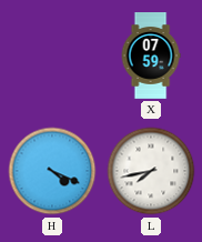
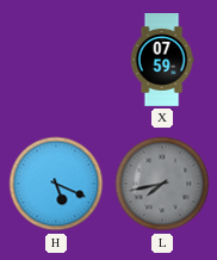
H: 4:19 -> 5:19
L dial: white -> grey
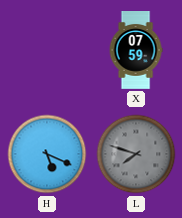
L: 7:43 -> 7:48
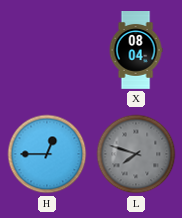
X: 07:59 -> 08:04
H: 5:19 -> 12:45
